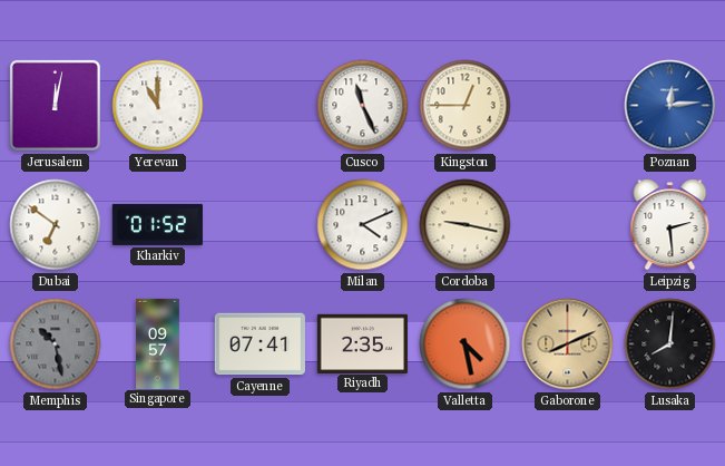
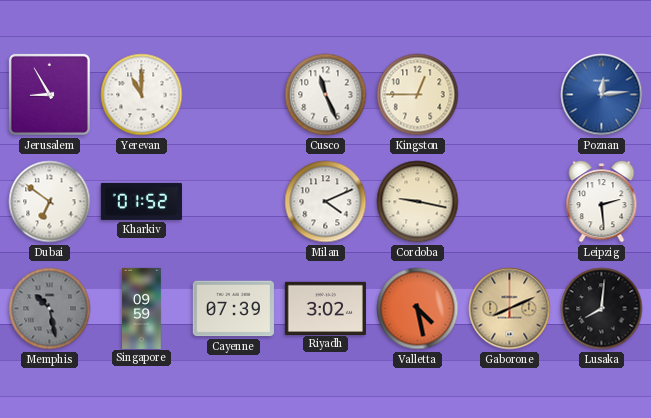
Jerusalem: 12:02 -> 8:55
Singapore: 09:57 -> 09:59
Cayenne: 07:41 -> 07:39
Riyadh: 2:35 -> 3:02
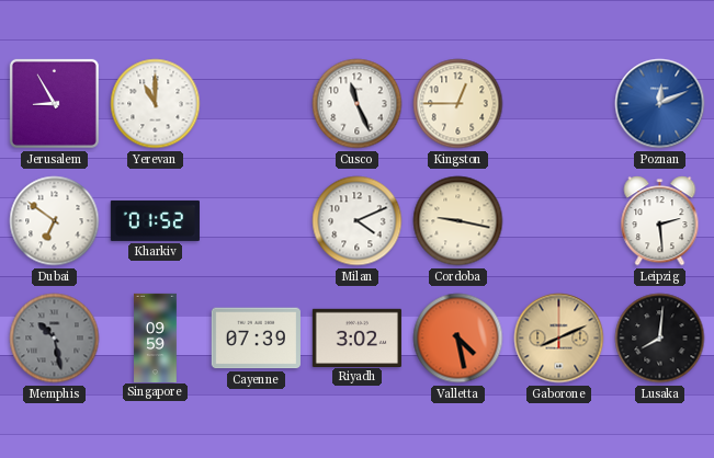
Poznan: 12:14 -> 12:11
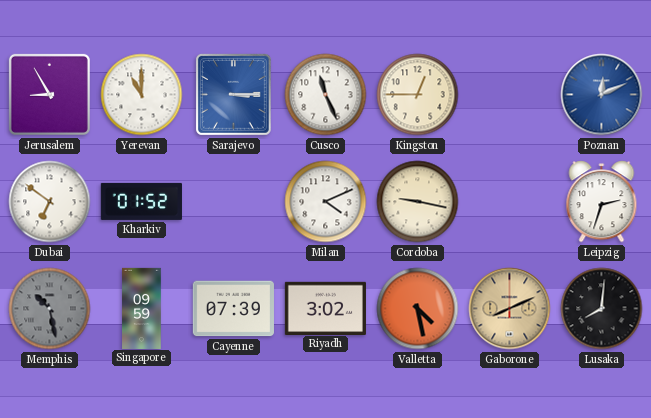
Sarajevo: none -> 3:15
Leipzig: 2:29 -> 2:33
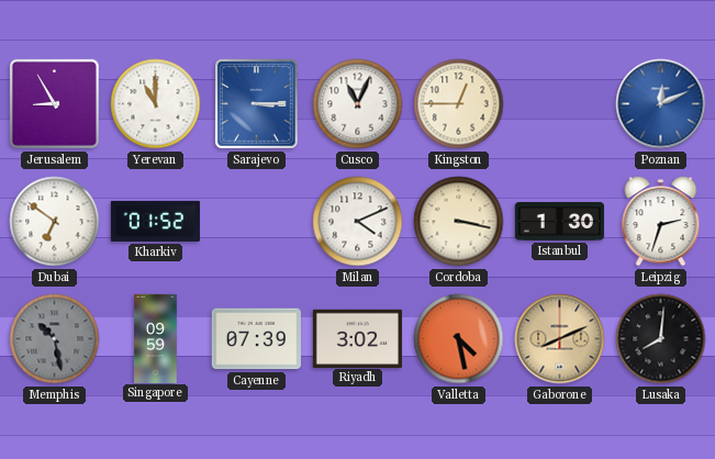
Cusco: 11:26 -> 11:04
Cordoba: 9:17 -> 3:17
Istanbul: none -> 1:30
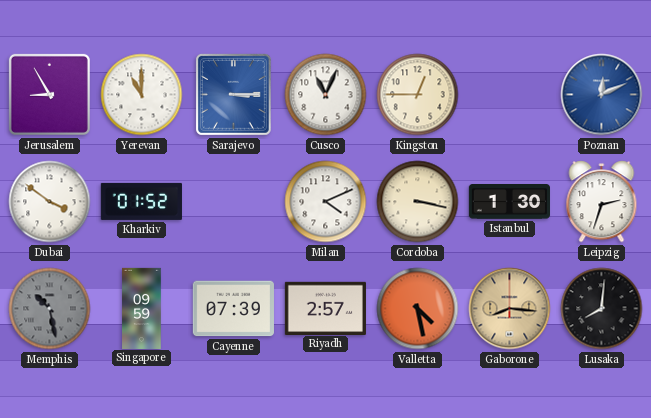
Dubai: 6:51 -> 3:51
Riyadh: 3:02 -> 2:57
Gaborone: 8:11 -> 8:16
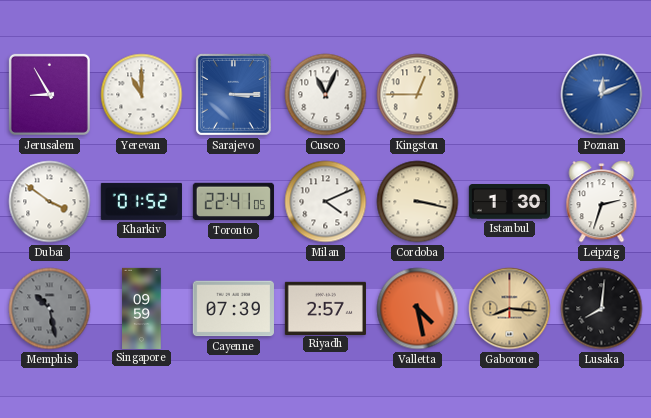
Toronto: none -> 22:41
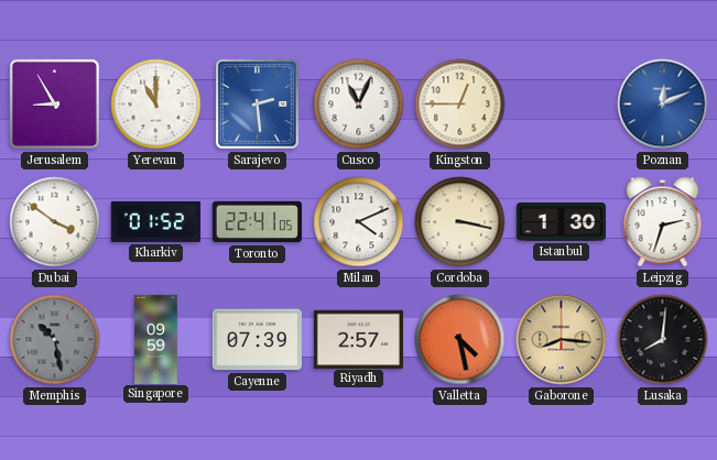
Sarajevo: 3:15 -> 2:29
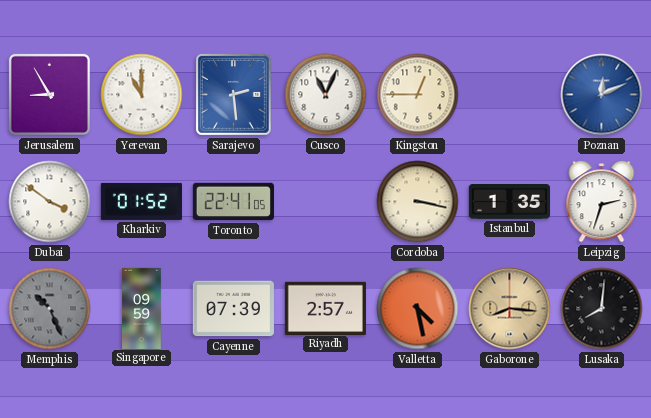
Milan: 4:11 -> none
Istanbul: 1:30 -> 1:35
Memphis: 10:28 -> 10:26
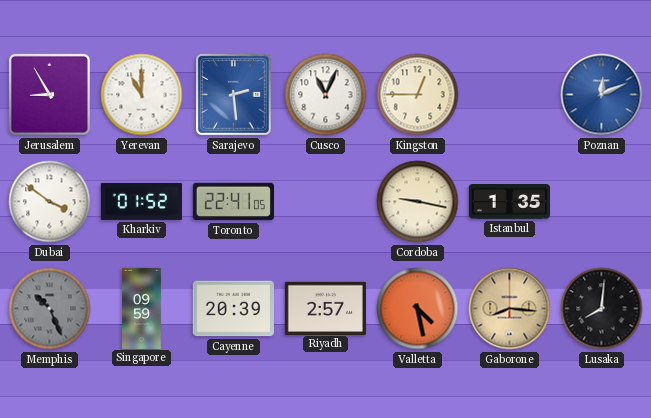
Cordoba: 3:17 -> 9:17
Leipzig: 2:33 -> none
Cayenne: 07:39 -> 20:39
